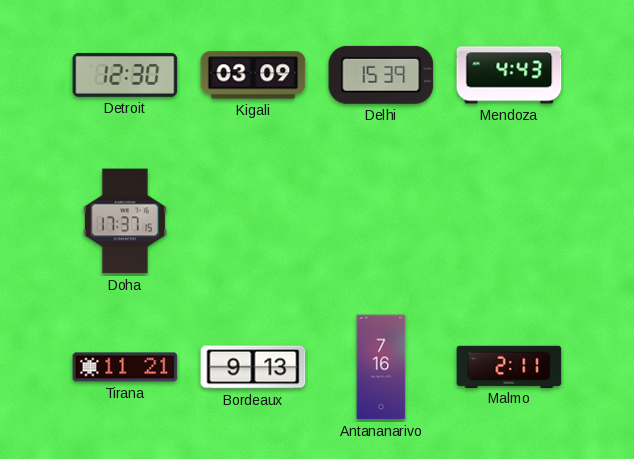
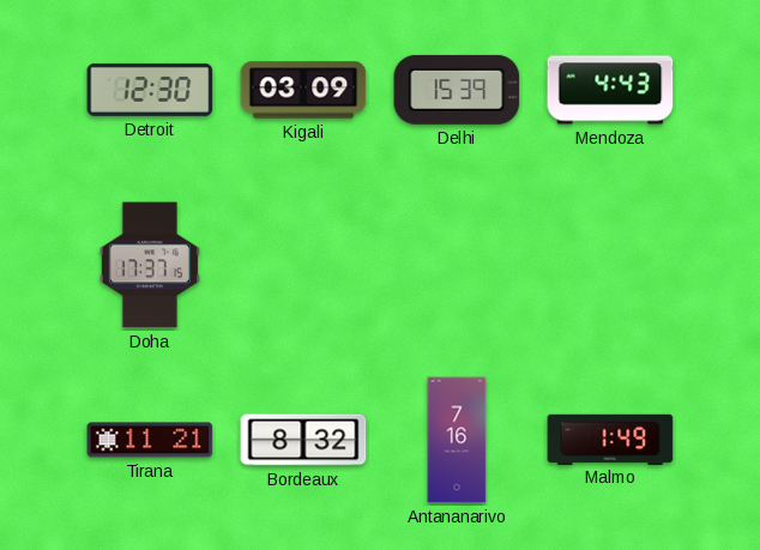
Bordeaux: 9:13 -> 8:32
Malmo: 2:11 -> 1:49
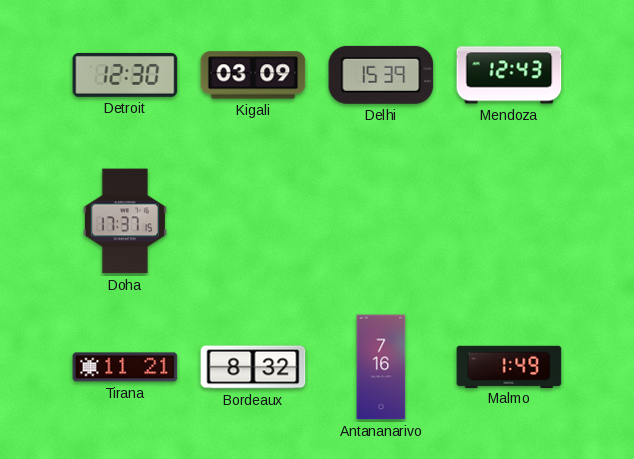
Mendoza: 4:43 -> 12:43
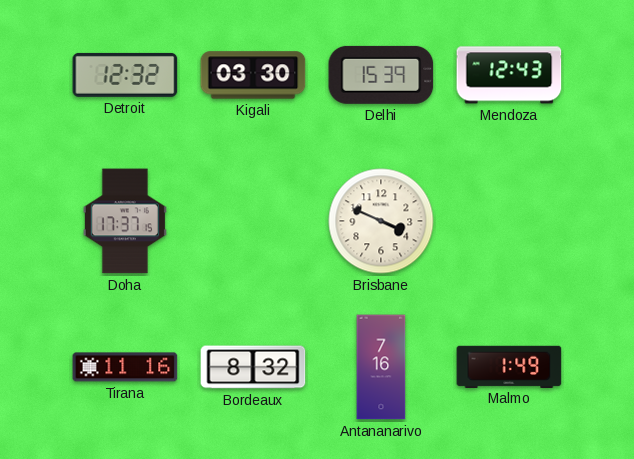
Detroit: 12:30 -> 12:32
Kigali: 03:09 -> 03:30
Brisbane: none -> 3:49
Tirana: 11:21 -> 11:16
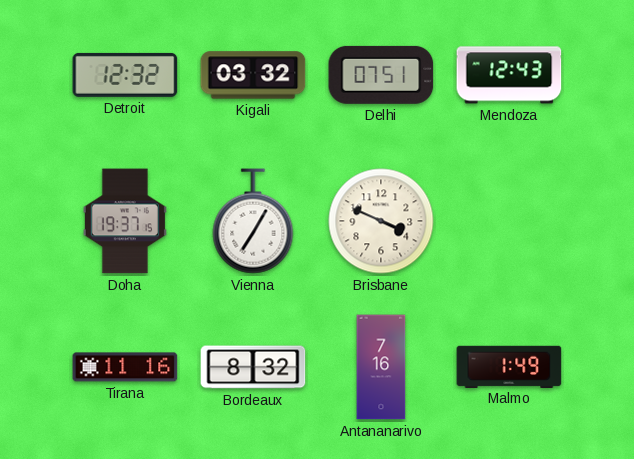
Kigali: 03:30 -> 03:32
Delhi: 15:39 -> 07:51
Doha: 17:37 -> 19:37
Vienna: none -> 7:05
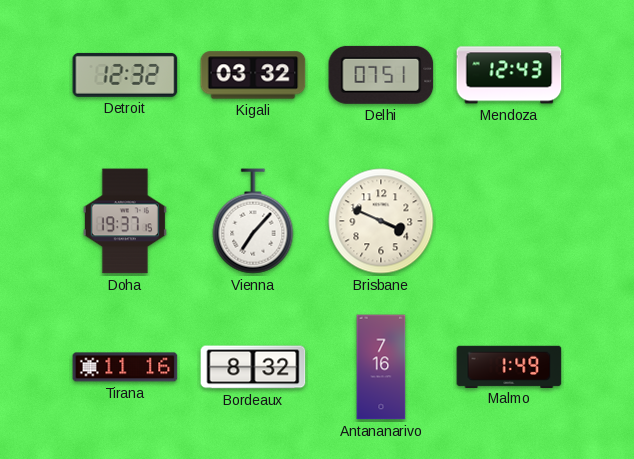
Vienna: 7:05 -> 7:07
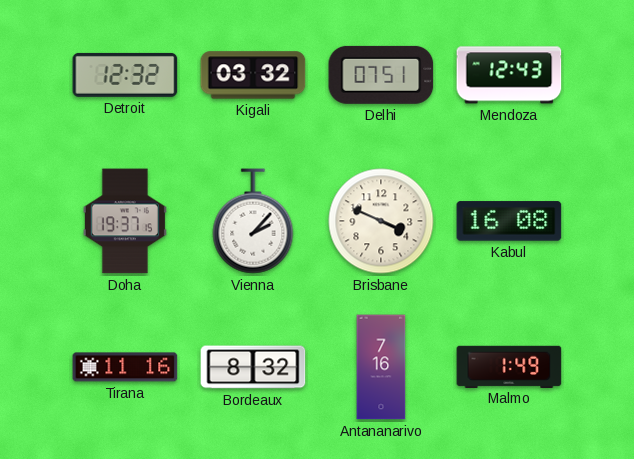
Vienna: 7:07 -> 2:07
Kabul: none -> 16:08
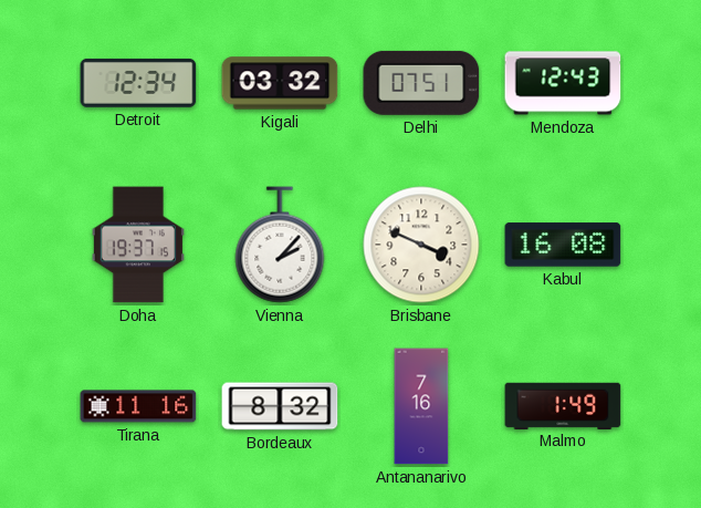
Detroit: 12:32 -> 12:34
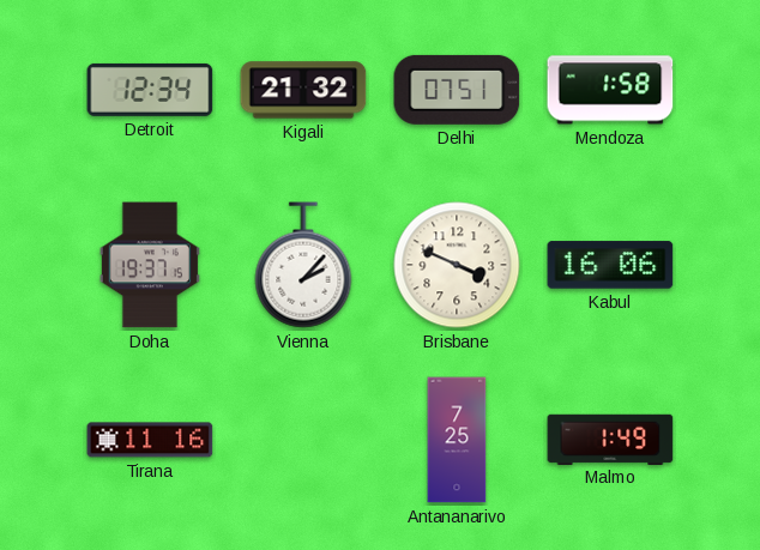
Kigali: 03:32 -> 21:32
Mendoza: 12:43 -> 1:58
Kabul: 16:08 -> 16:06
Bordeaux: 8:32 -> none
Antananarivo: 7:16 -> 7:25
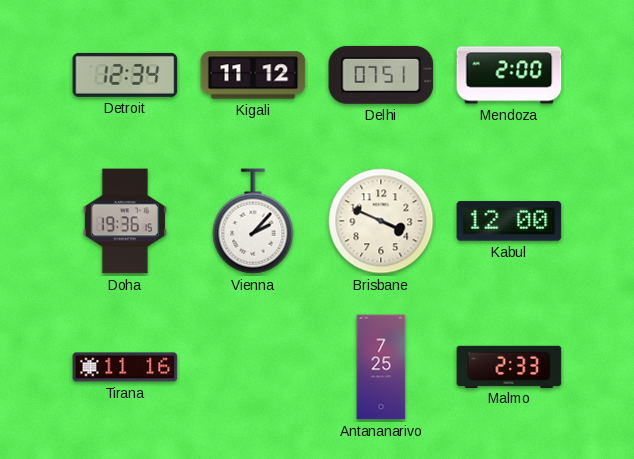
Kigali: 21:32 -> 11:12
Mendoza: 1:58 -> 2:00
Doha: 19:37 -> 19:36
Kabul: 16:06 -> 12:00
Malmo: 1:49 -> 2:33
